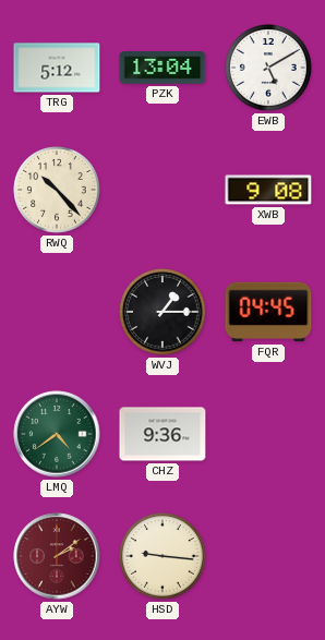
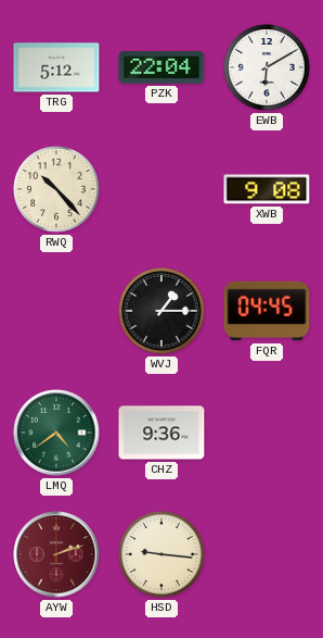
PZK: 13:04 -> 22:04
EWB: 5:10 -> 6:10
AYW: 2:09 -> 2:12
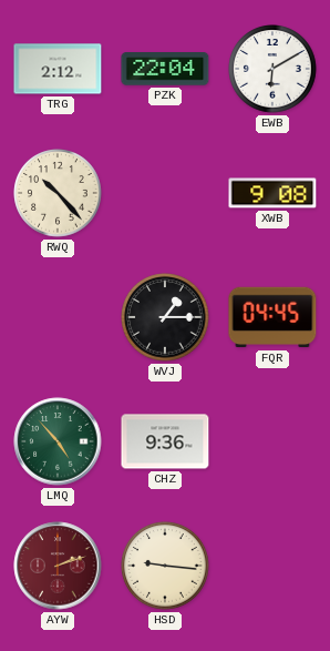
TRG: 5:12 -> 2:12
LMQ: 4:39 -> 4:53
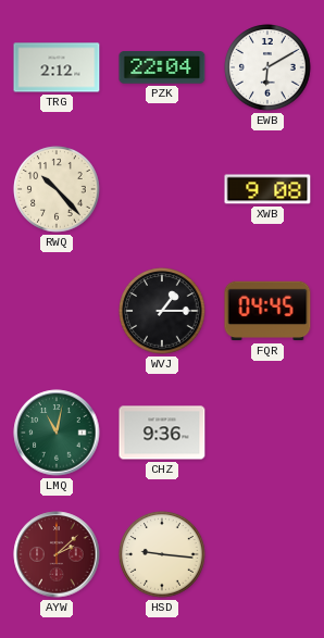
LMQ: 4:53 -> 11:02
AYW: 2:12 -> 2:08
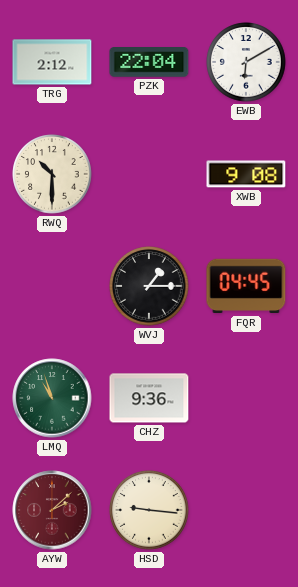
RWQ: 10:23 -> 10:30
LMQ: 11:02 -> 10:57
